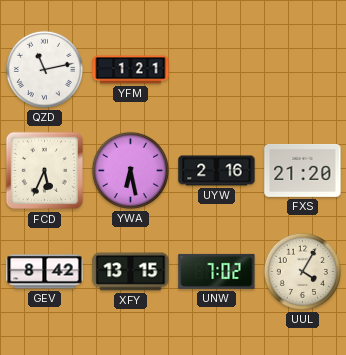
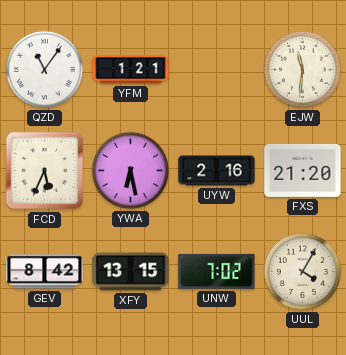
QZD: 11:13 -> 11:06
EJW: none -> 11:31
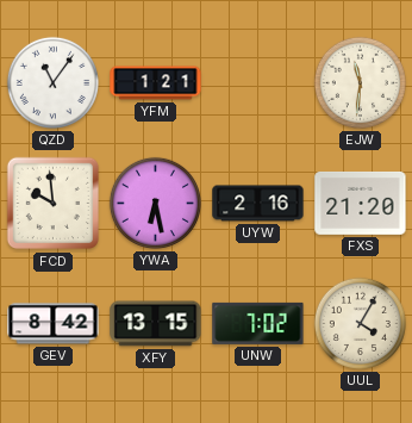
FCD: 5:34 -> 9:59
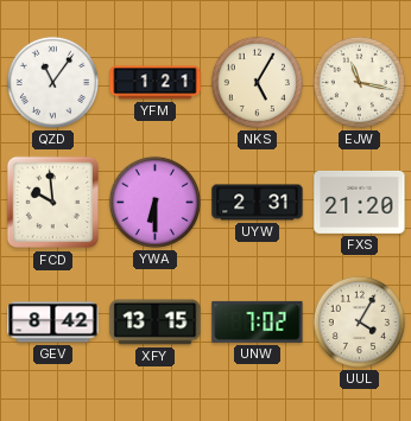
NKS: none -> 5:05
EJW: 11:31 -> 11:17
YWA: 6:28 -> 6:30
UYW: 2:16 -> 2:31
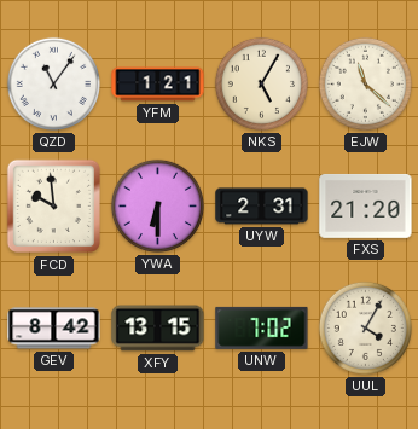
EJW: 11:17 -> 11:22
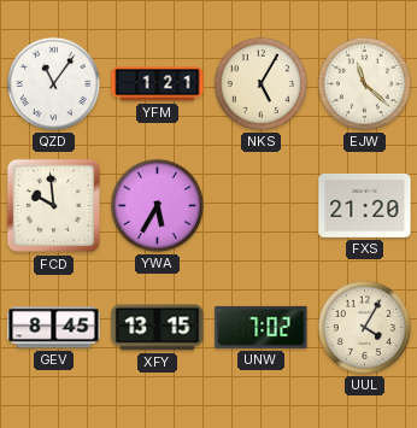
YWA: 6:30 -> 5:35
UYW: 2:31 -> none
GEV: 8:42 -> 8:45
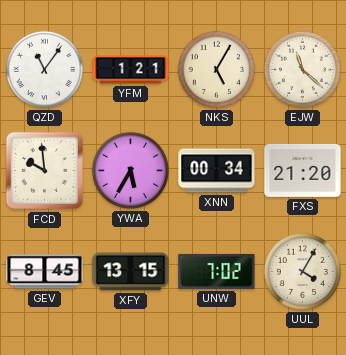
XNN: none -> 00:34
